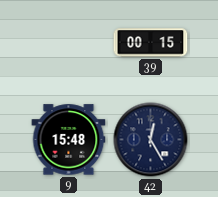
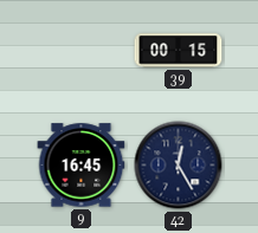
9: 15:48 -> 16:45
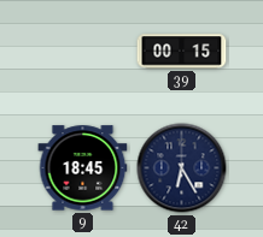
9: 16:45 -> 18:45
42: 12:25 -> 6:25
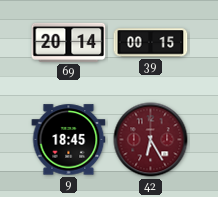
69: none -> 20:14
42 dial: navy -> burgundy
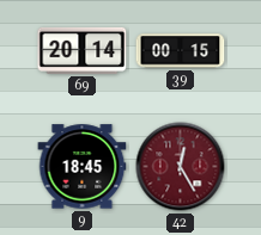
42: 6:25 -> 12:25
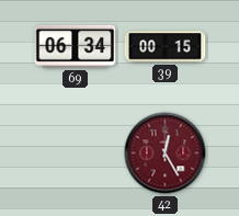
69: 20:14 -> 06:34
9: 18:45 -> none
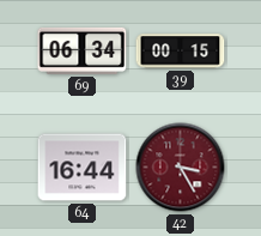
64: none -> 16:44
42: 12:25 -> 3:25
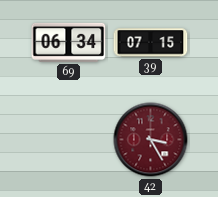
39: 00:15 -> 07:15
64: 16:44 -> none
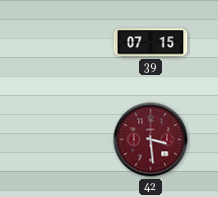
69: 06:34 -> none
42: 3:25 -> 3:29
